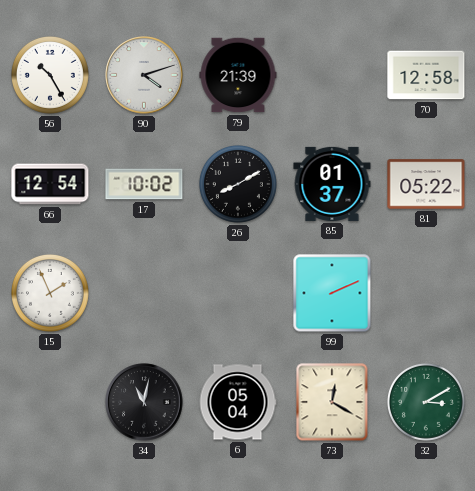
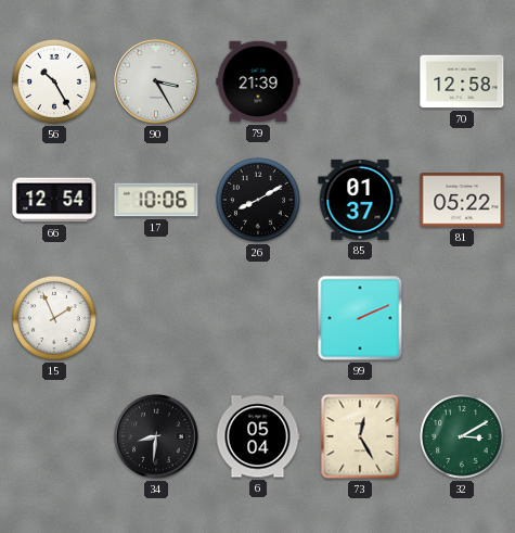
90: 4:12 -> 3:25
17: 10:02 -> 10:06
34: 11:02 -> 8:31
73: 12:20 -> 12:25
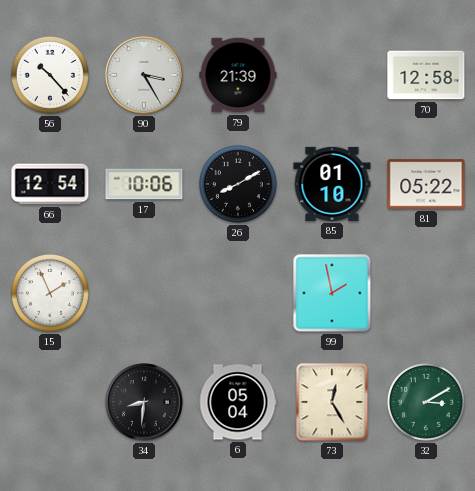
56: 10:25 -> 10:23
85: 01:37 -> 01:10
99: 2:11 -> 1:58
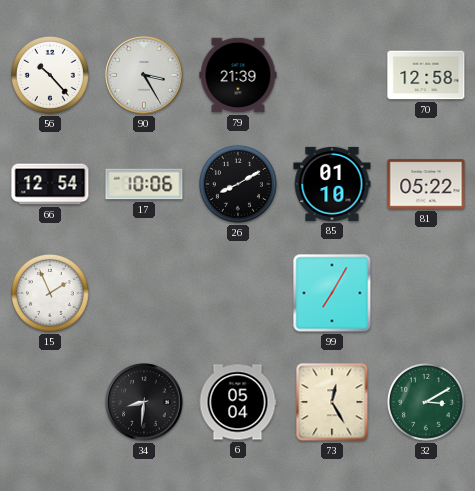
99: 1:58 -> 7:05
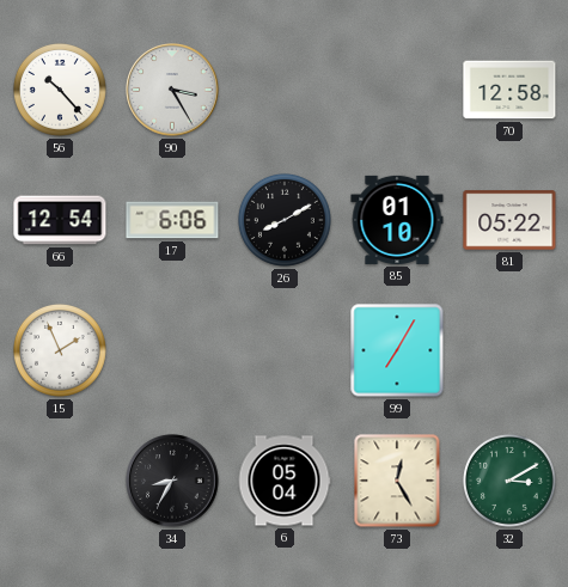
79: 21:39 -> none
17: 10:06 -> 6:06
34: 8:31 -> 8:35
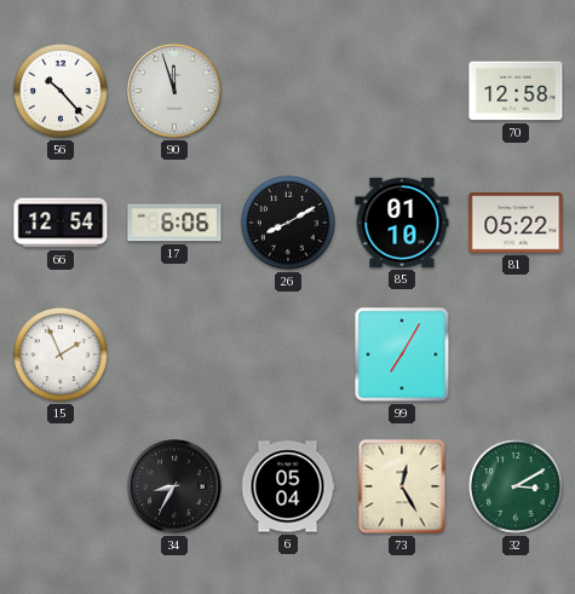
90: 3:25 -> 11:57
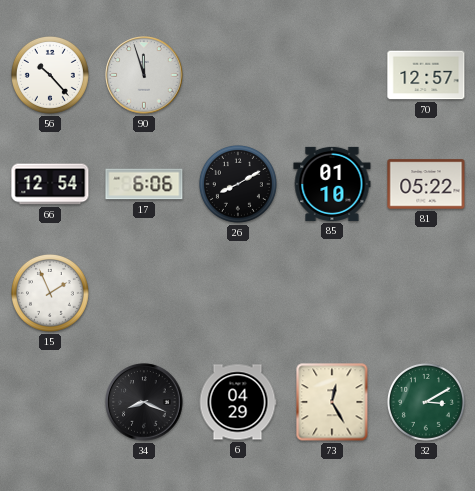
70: 12:58 -> 12:57
99: 7:05 -> none
34: 8:35 -> 8:19
6: 05:04 -> 04:29
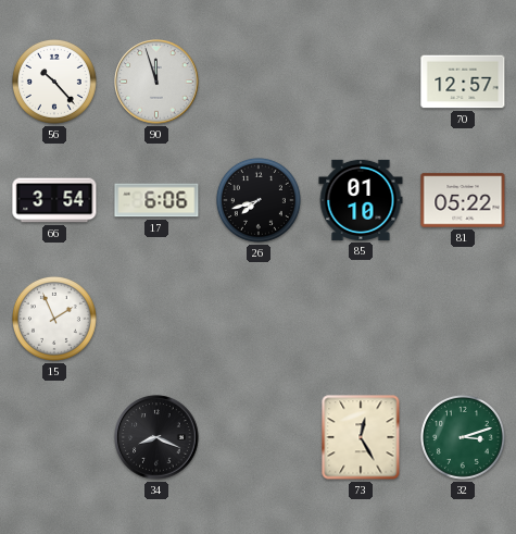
66: 12:54 -> 3:54
26: 8:10 -> 7:42
6: 04:29 -> none
32: 3:10 -> 3:12
